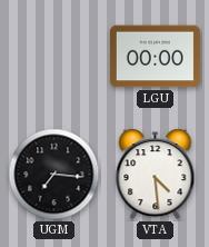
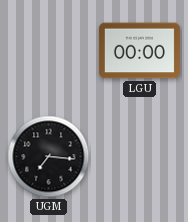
VTA: 4:29 -> none
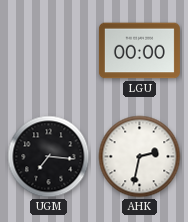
AHK: none -> 2:32
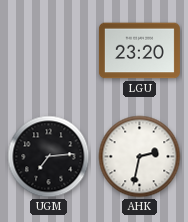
LGU: 00:00 -> 23:20
UGM: 7:16 -> 7:14
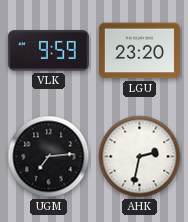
VLK: none -> 9:59
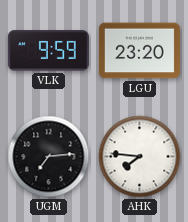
AHK: 2:32 -> 7:46
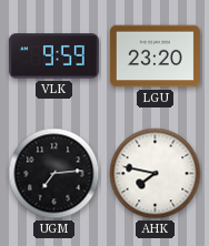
AHK: 7:46 -> 7:47
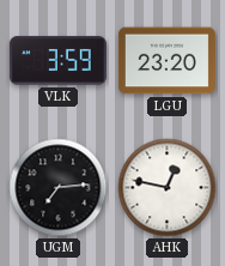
VLK: 9:59 -> 3:59
AHK: 7:47 -> 12:47
